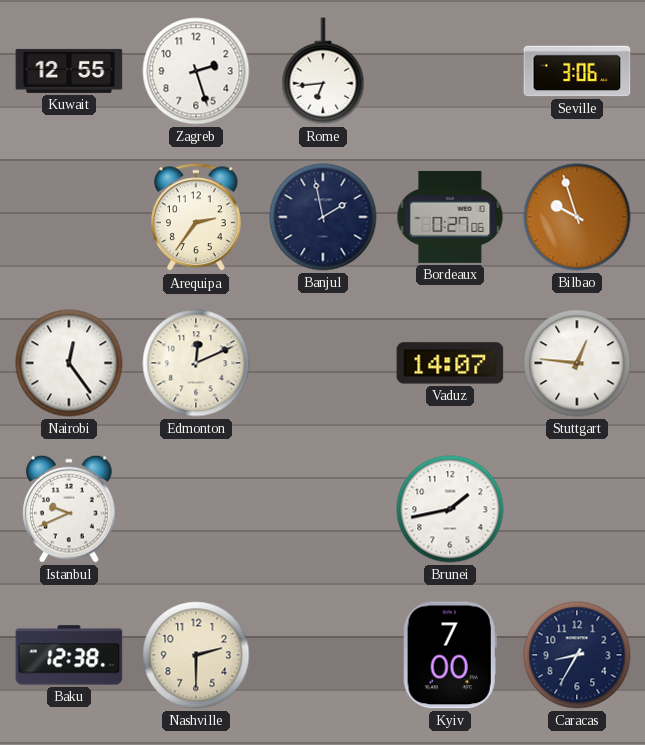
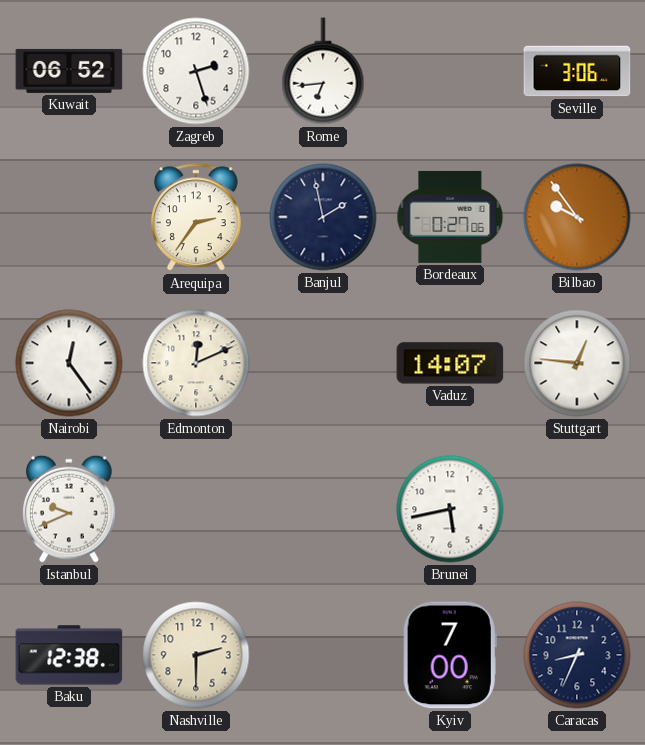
Kuwait: 12:55 -> 06:52
Bilbao: 9:57 -> 9:54
Brunei: 1:43 -> 5:43
Caracas: 8:35 -> 8:34
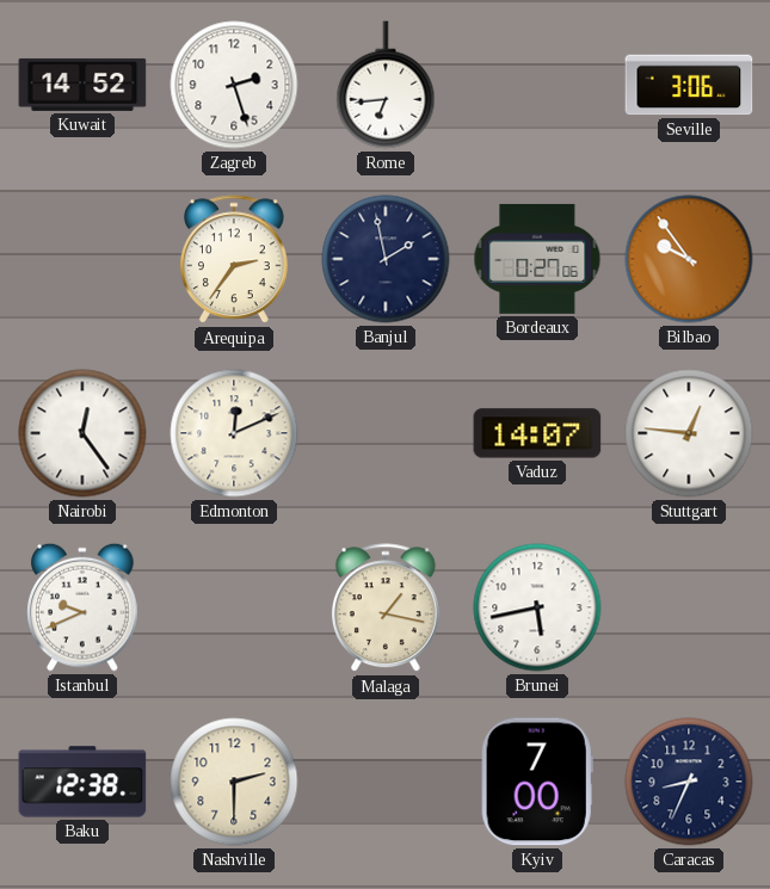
Kuwait: 06:52 -> 14:52
Malaga: none -> 1:17
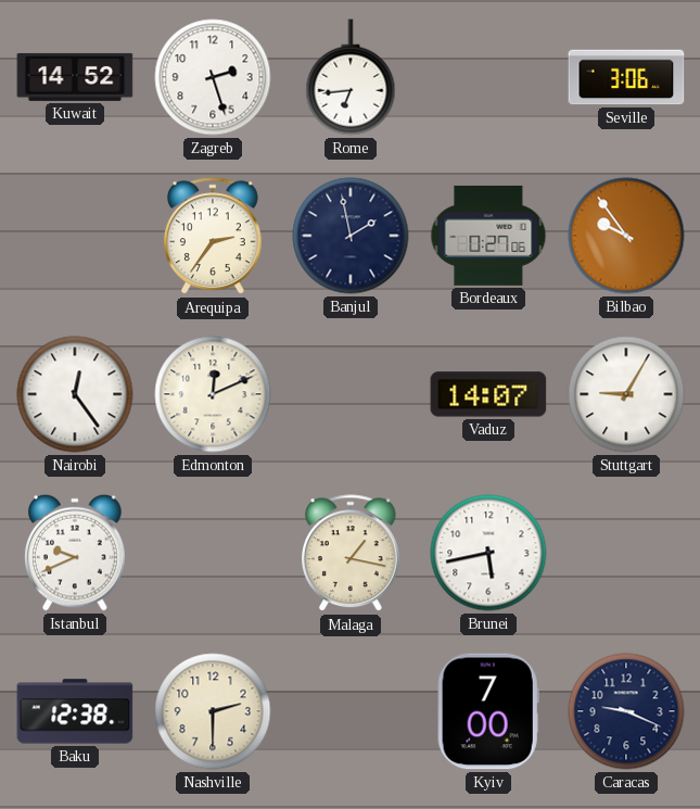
Stuttgart: 12:46 -> 9:05
Caracas: 8:34 -> 9:19
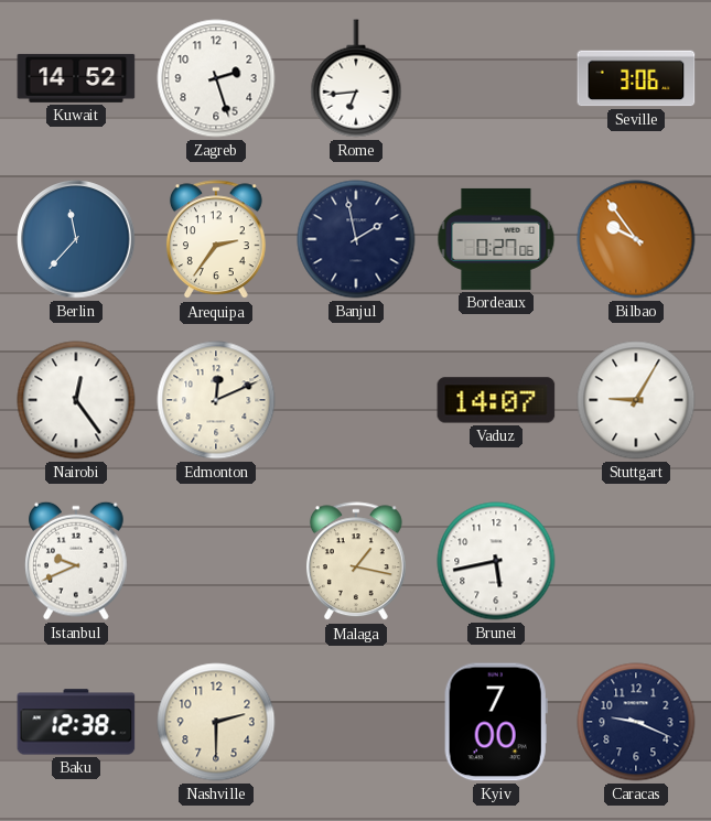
Berlin: none -> 11:37
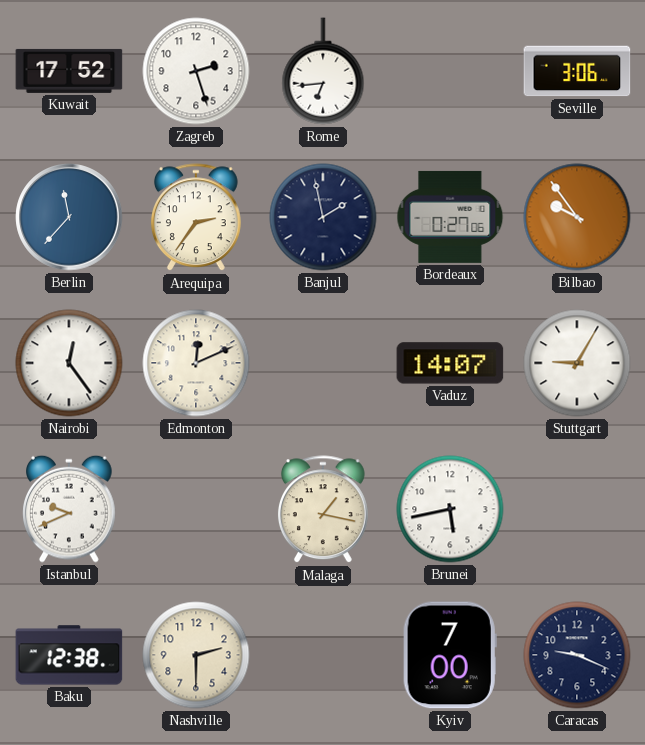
Kuwait: 14:52 -> 17:52
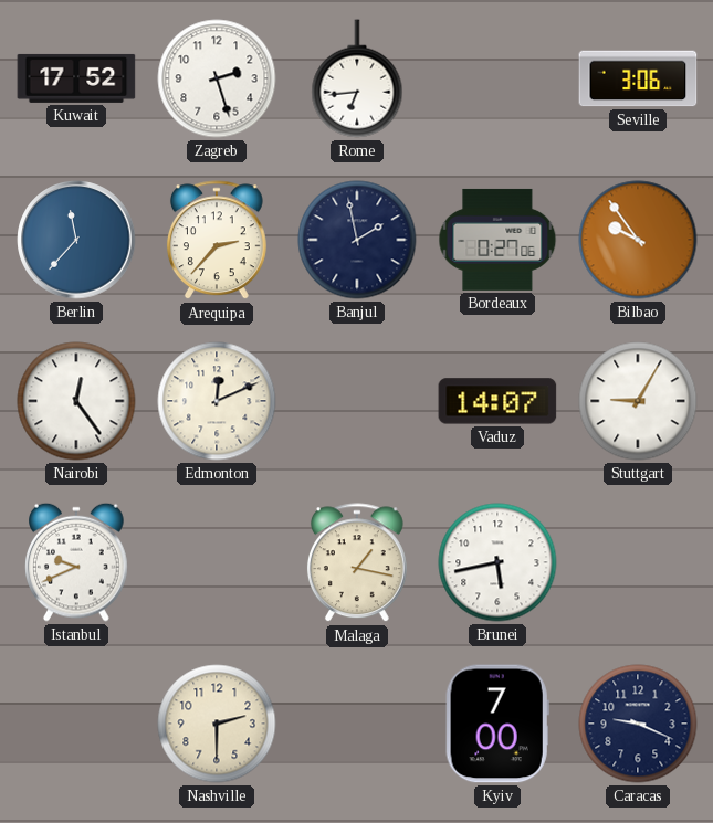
Arequipa: 2:36 -> 2:37
Baku: 12:38 -> none
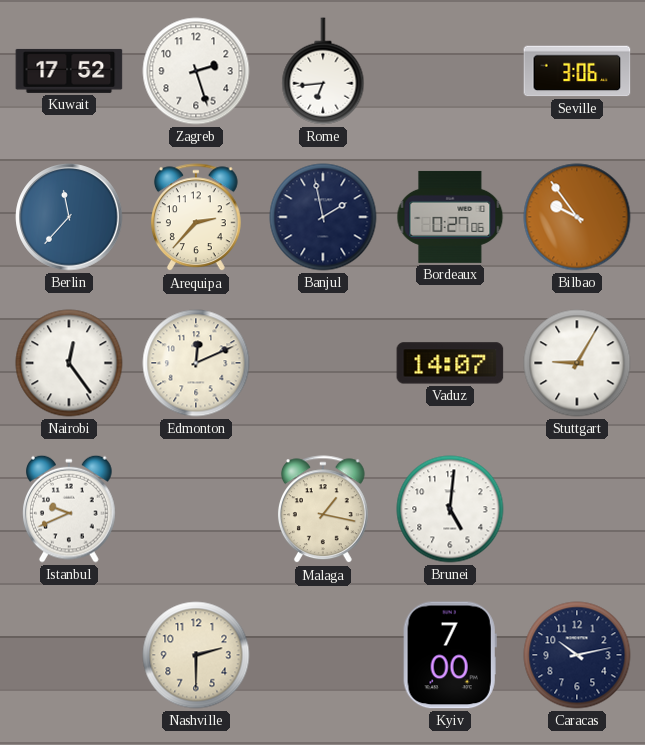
Brunei: 5:43 -> 5:01
Caracas: 9:19 -> 10:13
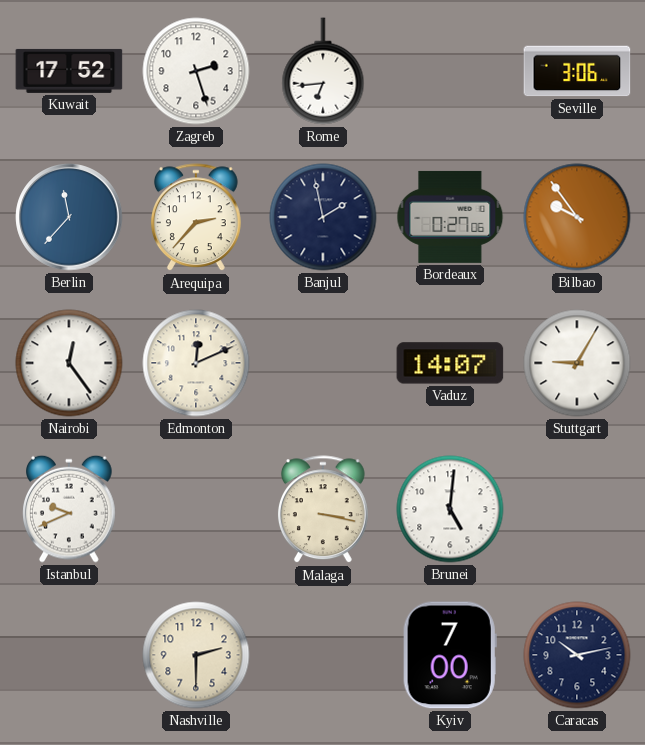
Malaga: 1:17 -> 3:17
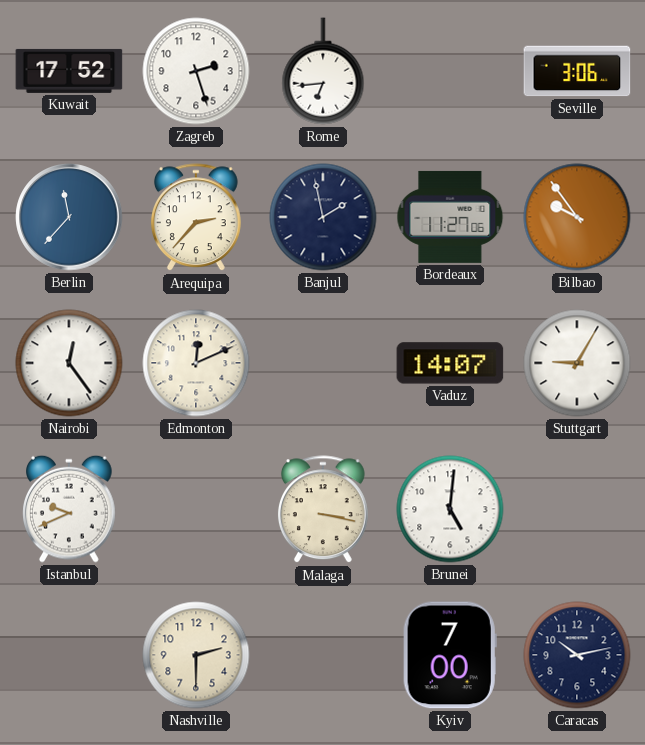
Bordeaux: 0:27 -> 11:27
